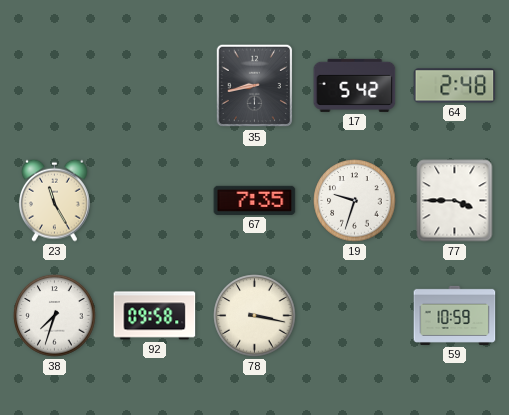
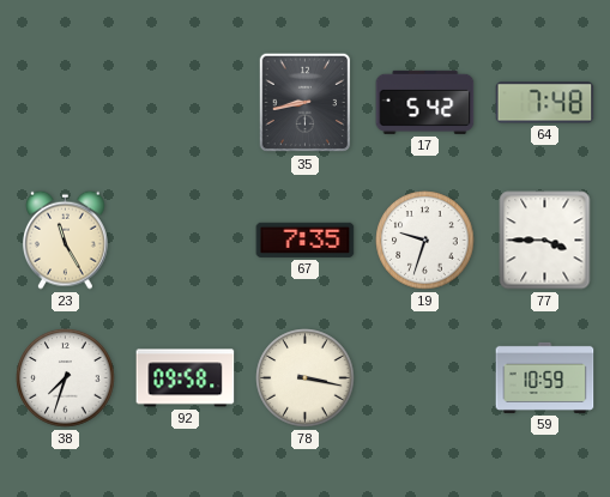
64: 2:48 -> 7:48
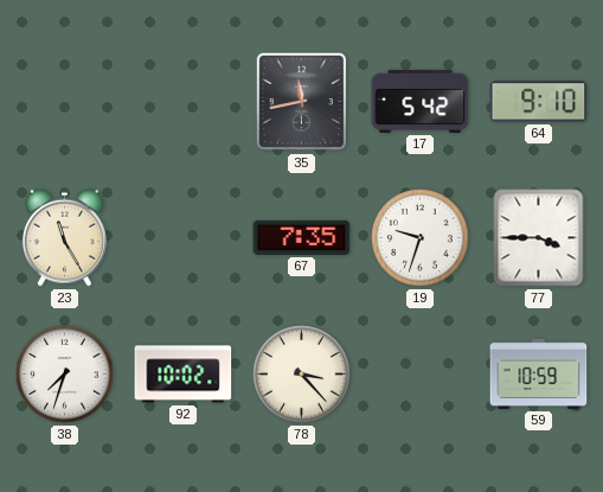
35: 8:43 -> 11:43
64: 7:48 -> 9:10
92: 09:58 -> 10:02
78: 3:17 -> 3:23
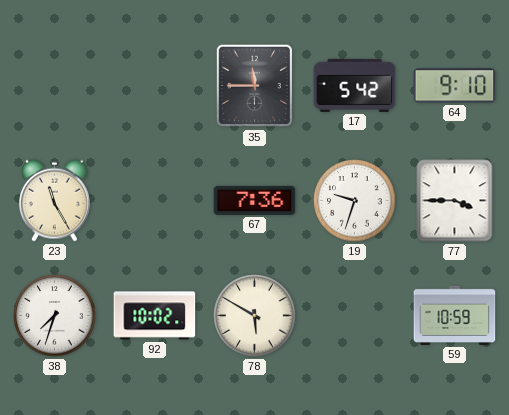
35: 11:43 -> 11:45
67: 7:35 -> 7:36
78: 3:23 -> 5:50
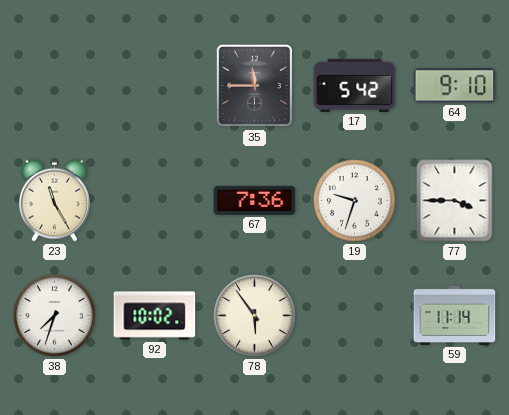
78: 5:50 -> 5:54
59: 10:59 -> 11:14
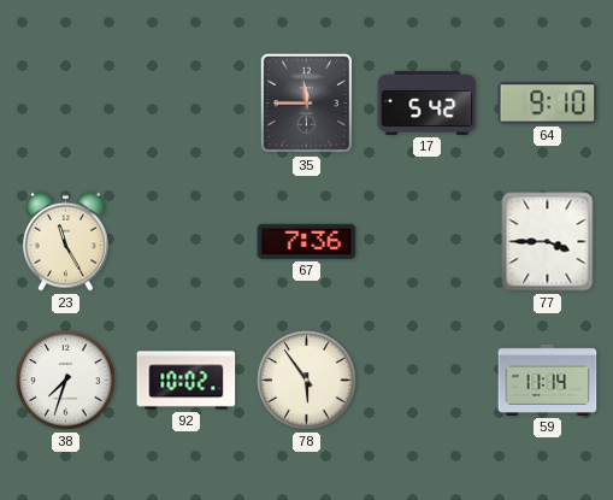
19: 9:33 -> none
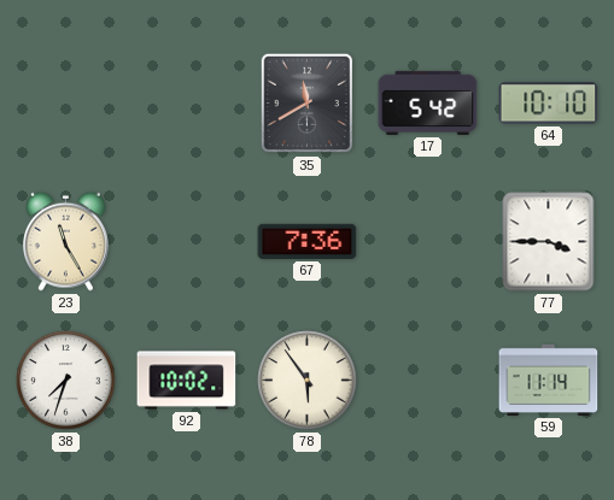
35: 11:45 -> 11:40
64: 9:10 -> 10:10
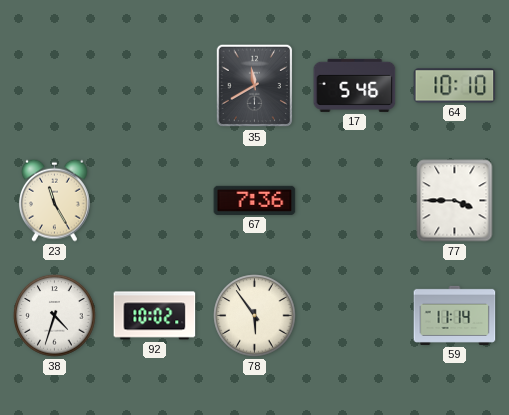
17: 5:42 -> 5:46
38: 7:33 -> 4:33
